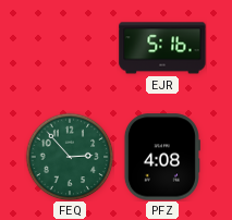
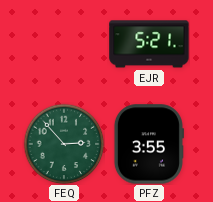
EJR: 5:16 -> 5:21
PFZ: 4:08 -> 3:55
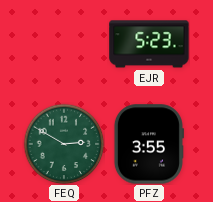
EJR: 5:21 -> 5:23
FEQ: 2:53 -> 2:50
